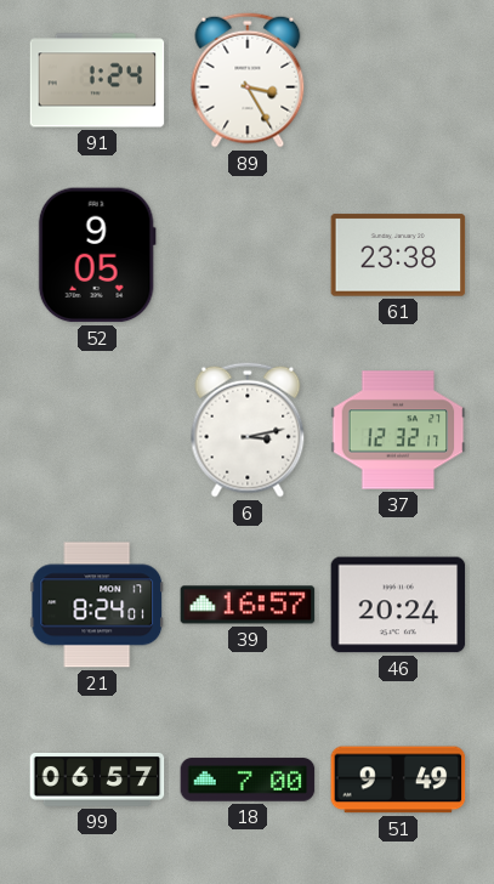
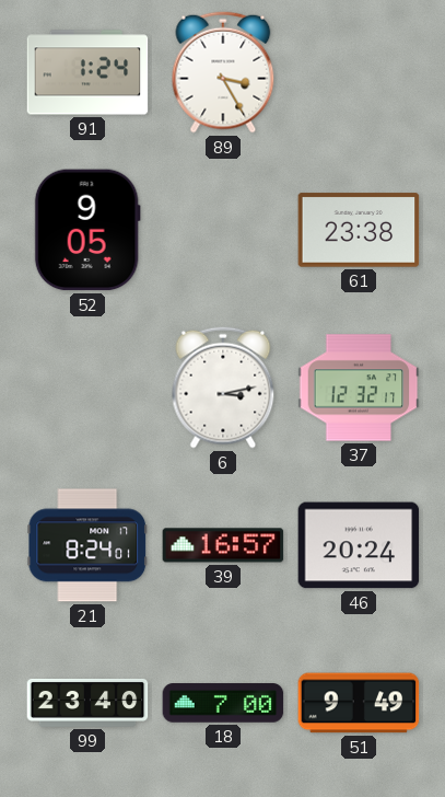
99: 06:57 -> 23:40
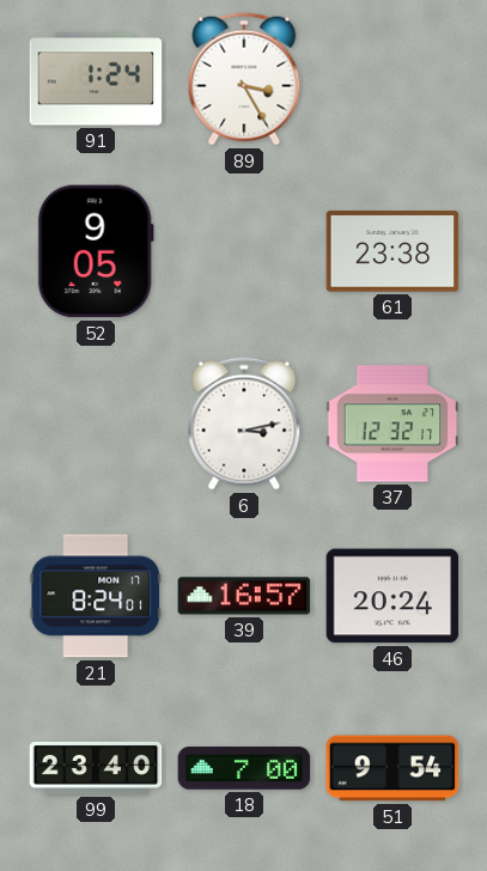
51: 9:49 -> 9:54
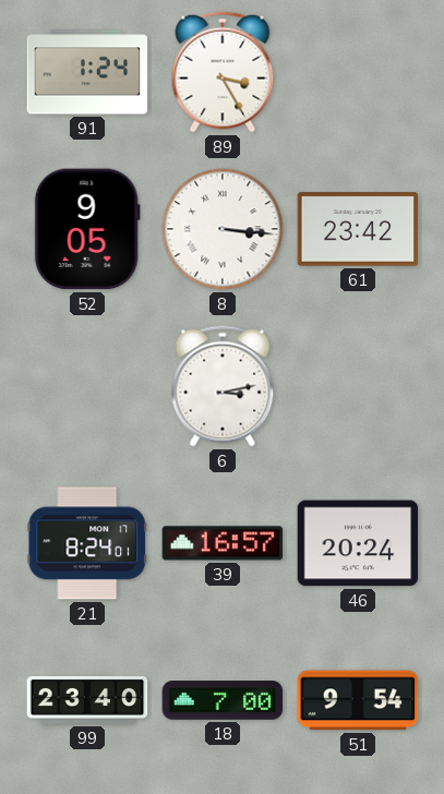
8: none -> 3:16
61: 23:38 -> 23:42
37: 12:32 -> none
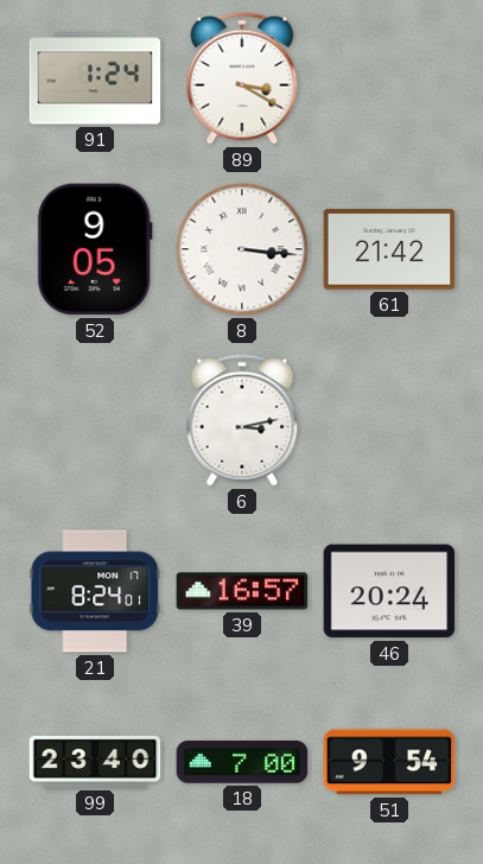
89: 3:25 -> 3:20
61: 23:42 -> 21:42
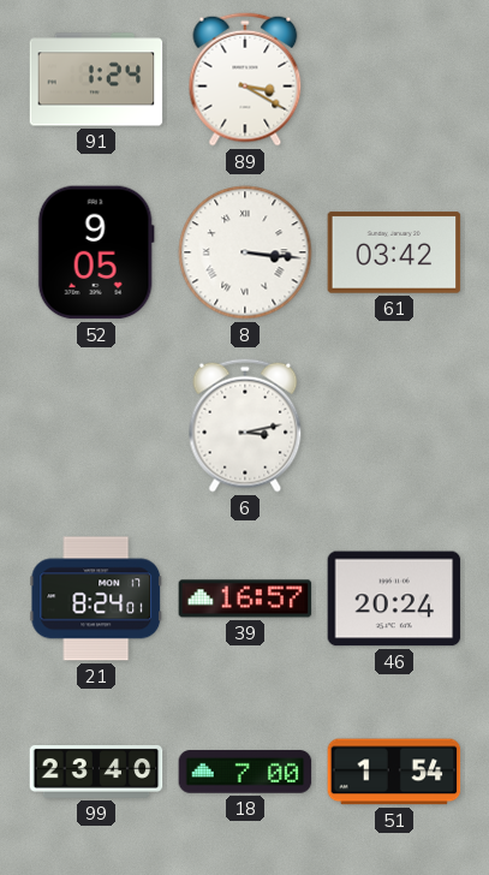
61: 21:42 -> 03:42
51: 9:54 -> 1:54
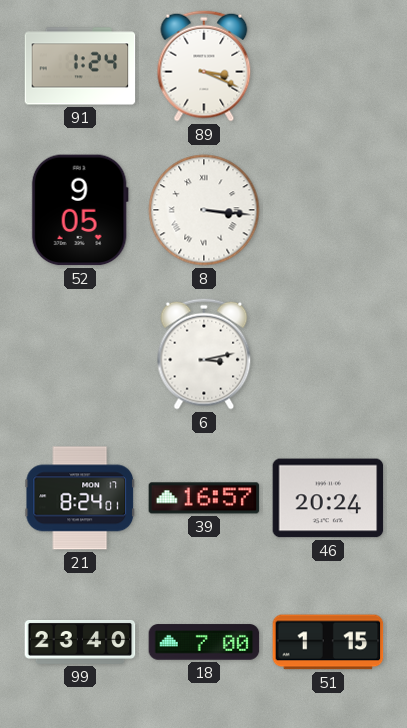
89: 3:20 -> 3:19
61: 03:42 -> none
51: 1:54 -> 1:15
